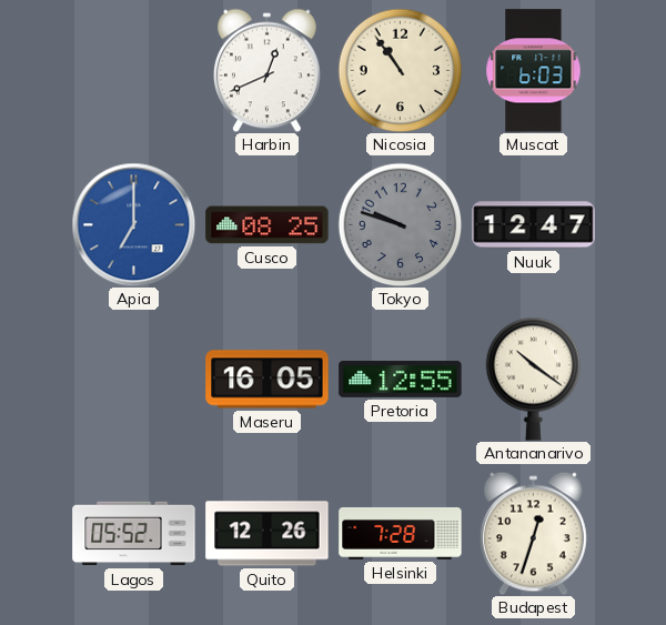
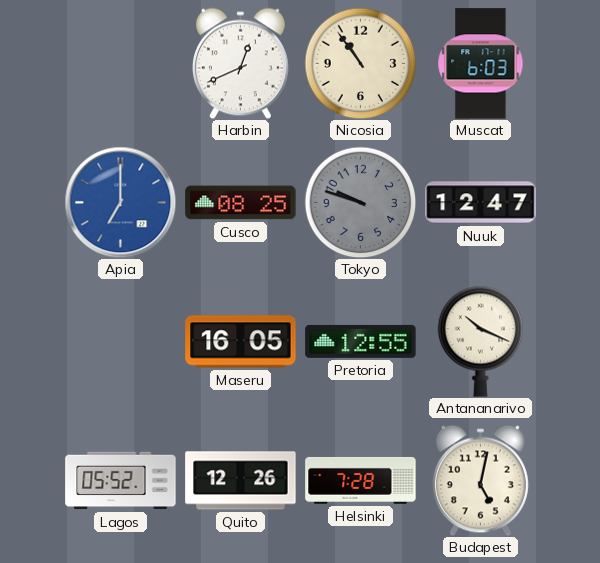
Antananarivo: 10:21 -> 10:19
Budapest: 12:33 -> 5:02
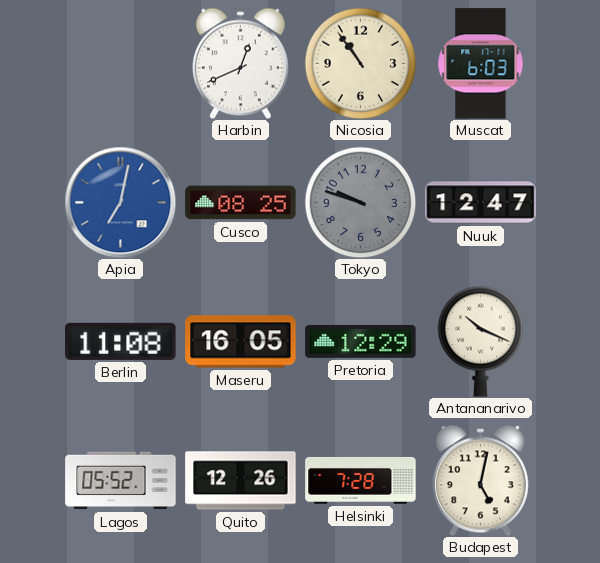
Apia: 7:00 -> 7:02
Berlin: none -> 11:08
Pretoria: 12:55 -> 12:29
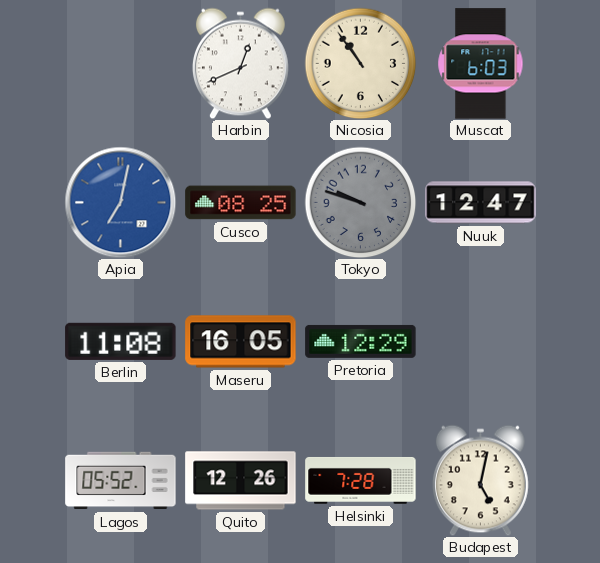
Antananarivo: 10:19 -> none
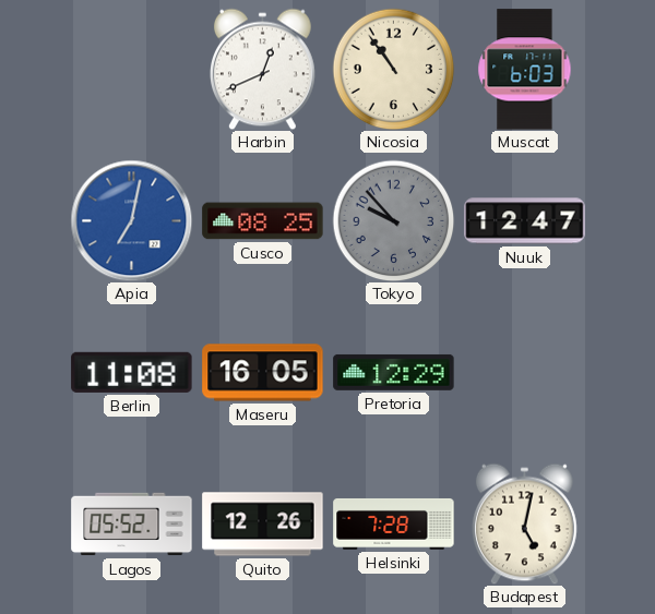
Tokyo: 9:48 -> 9:53
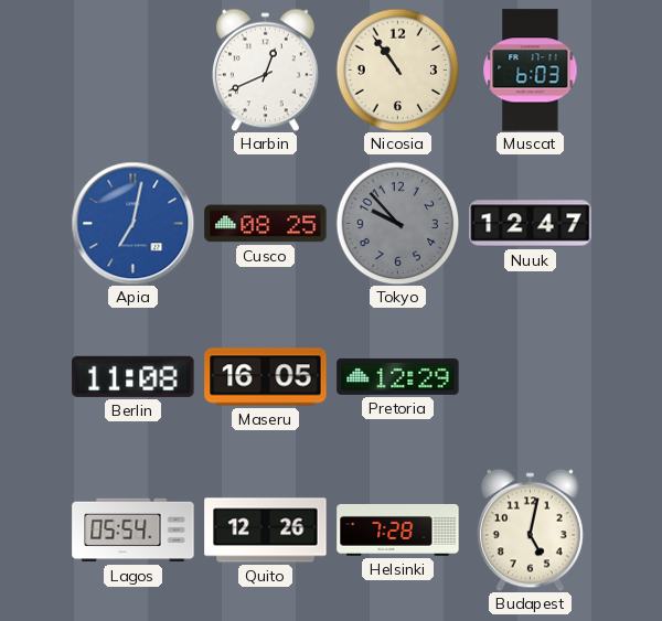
Lagos: 05:52 -> 05:54
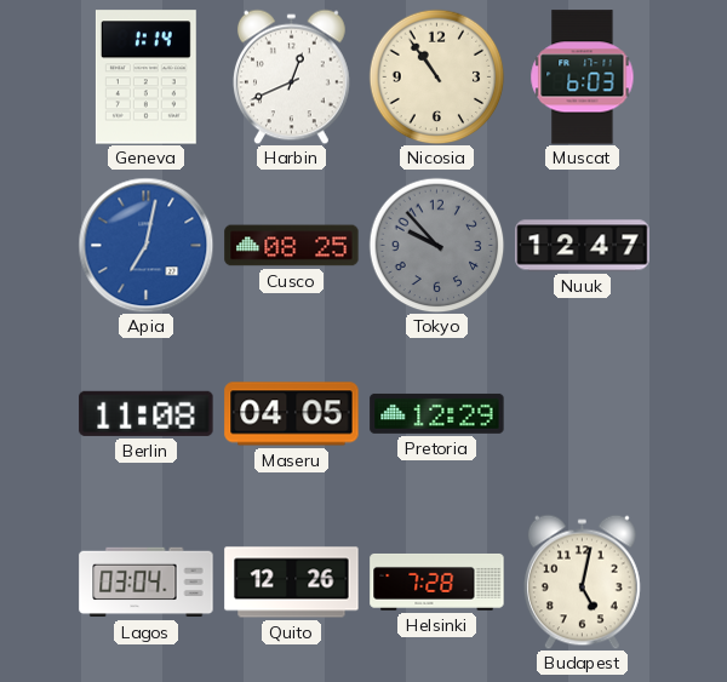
Geneva: none -> 1:14
Maseru: 16:05 -> 04:05
Lagos: 05:54 -> 03:04
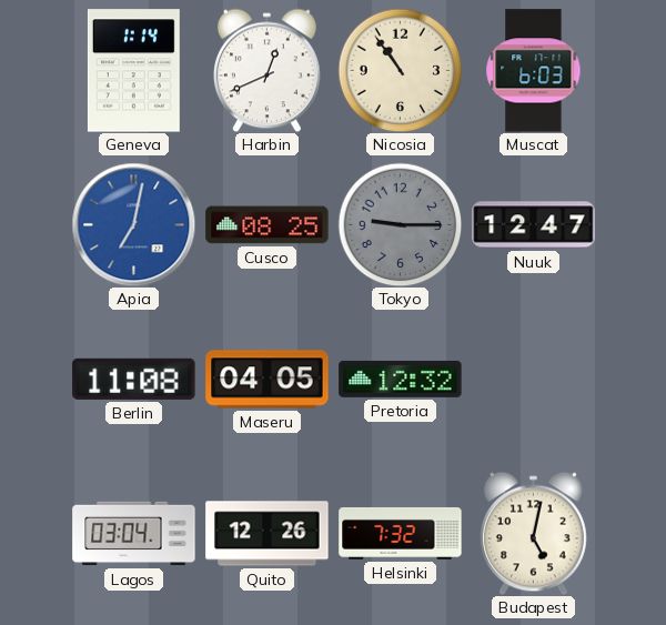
Tokyo: 9:53 -> 9:15
Pretoria: 12:29 -> 12:32
Helsinki: 7:28 -> 7:32
